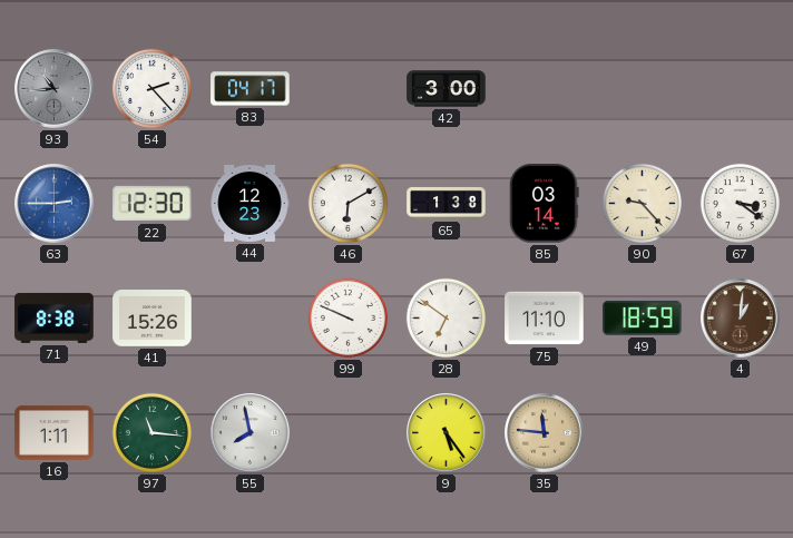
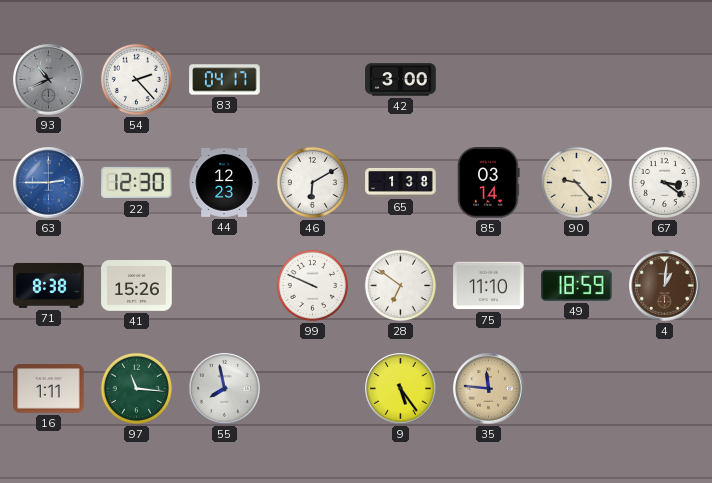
93: 10:44 -> 10:41
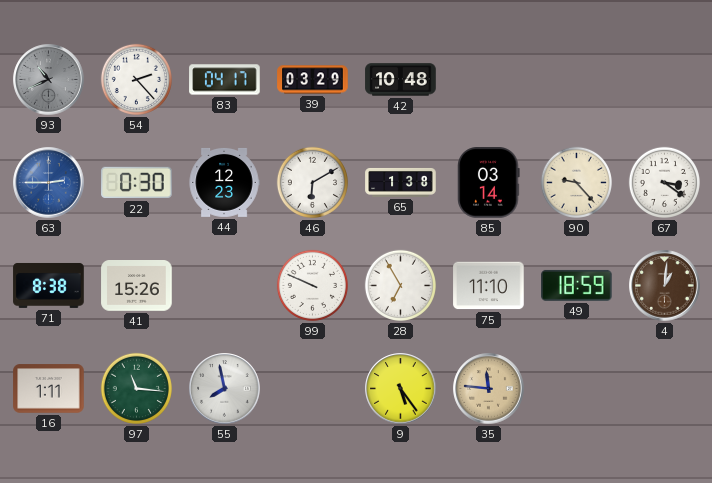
39: none -> 03:29
42: 3:00 -> 10:48
22: 12:30 -> 0:30
28: 6:51 -> 6:55
